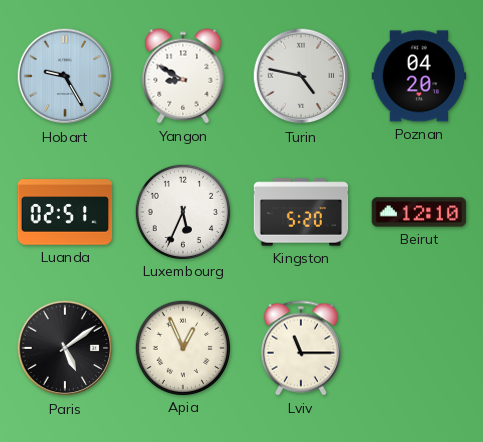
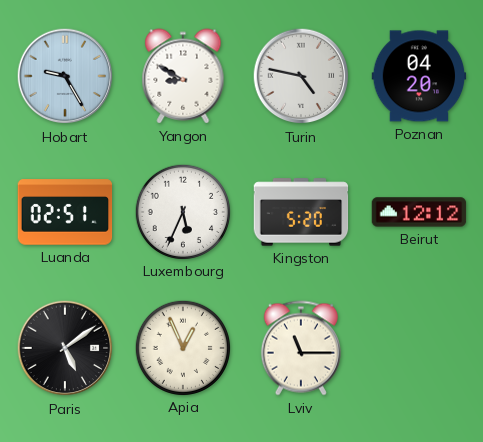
Beirut: 12:10 -> 12:12
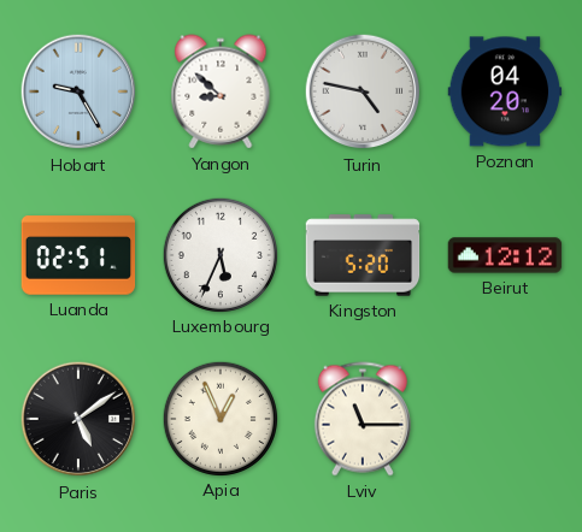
Yangon: 8:50 -> 8:52
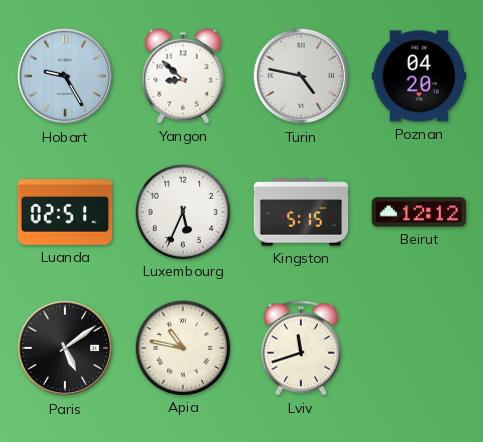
Kingston: 5:20 -> 5:15
Apia: 12:56 -> 10:47
Lviv: 11:15 -> 11:42
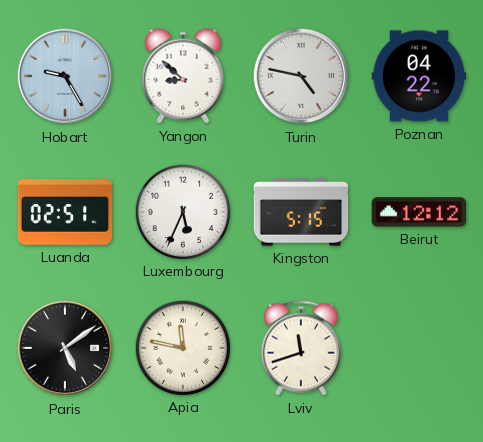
Poznan: 04:20 -> 04:22
Apia: 10:47 -> 11:47
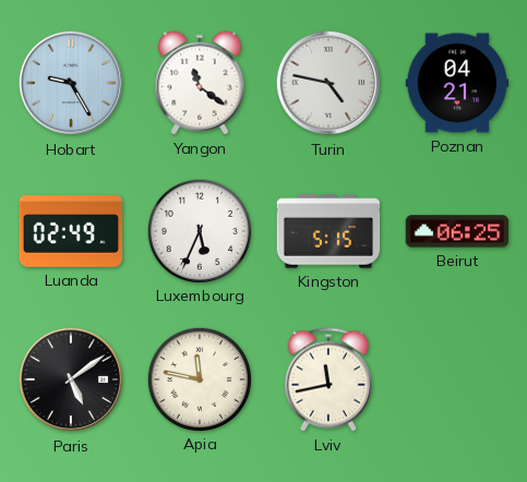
Yangon: 8:52 -> 11:21
Poznan: 04:22 -> 04:21
Luanda: 02:51 -> 02:49
Beirut: 12:12 -> 06:25
Lviv: 11:42 -> 11:43
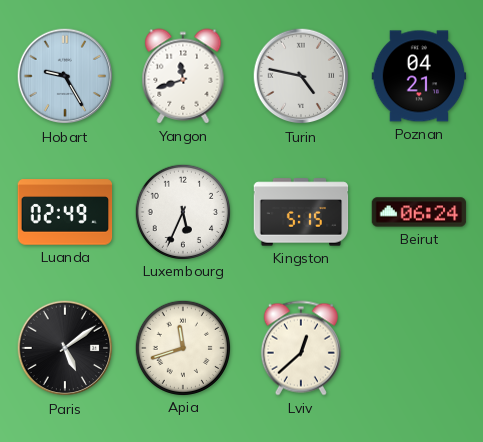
Yangon: 11:21 -> 11:42
Beirut: 06:25 -> 06:24
Apia: 11:47 -> 11:42
Lviv: 11:43 -> 12:38
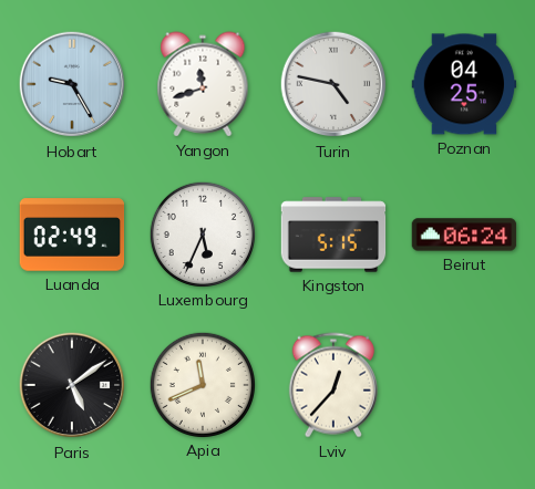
Poznan: 04:21 -> 04:25
Apia: 11:42 -> 11:41
Lviv: 12:38 -> 12:37
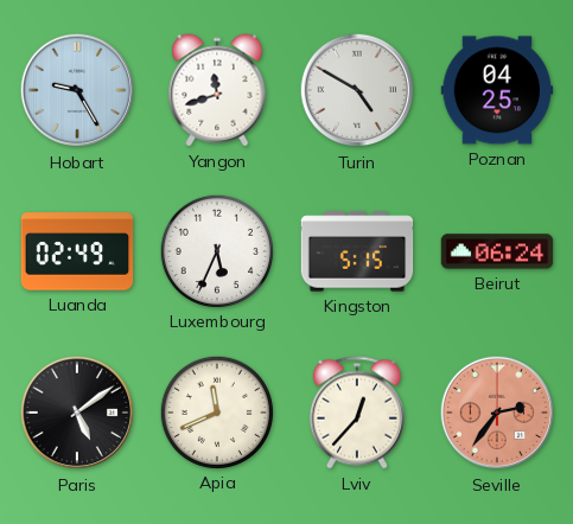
Turin: 4:47 -> 4:50
Seville: none -> 2:36
